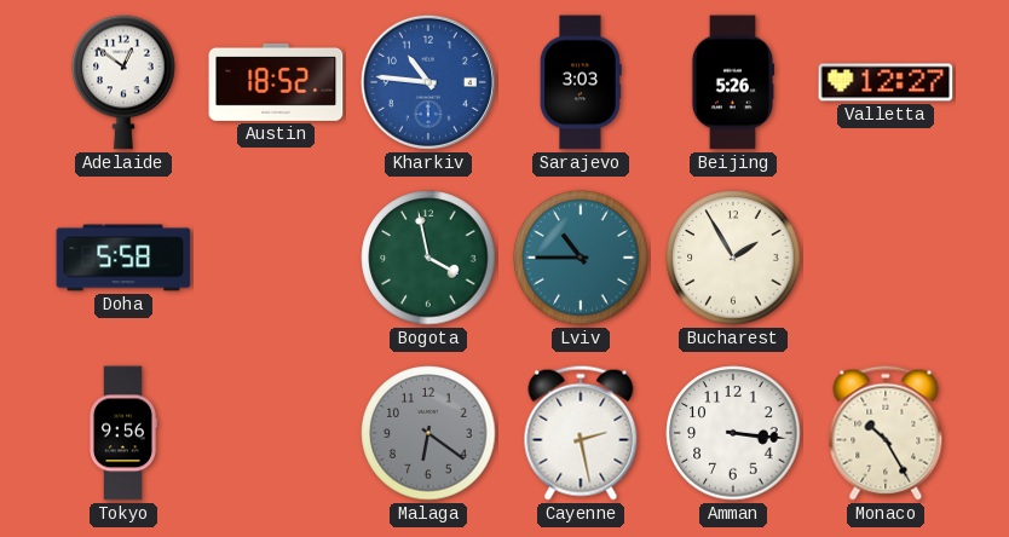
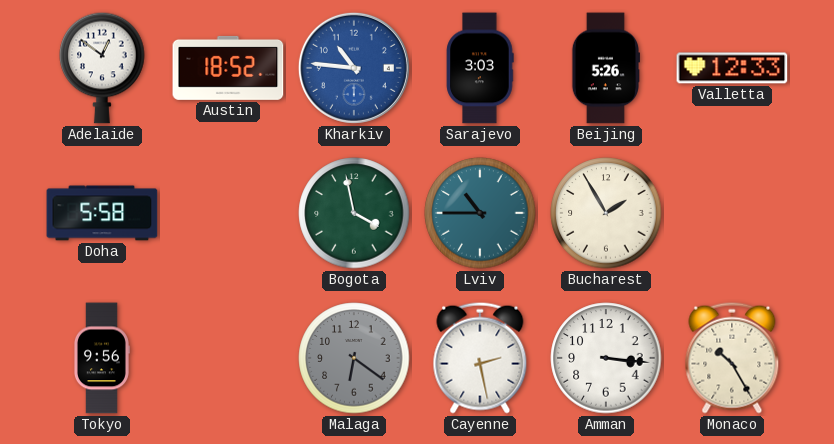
Valletta: 12:27 -> 12:33
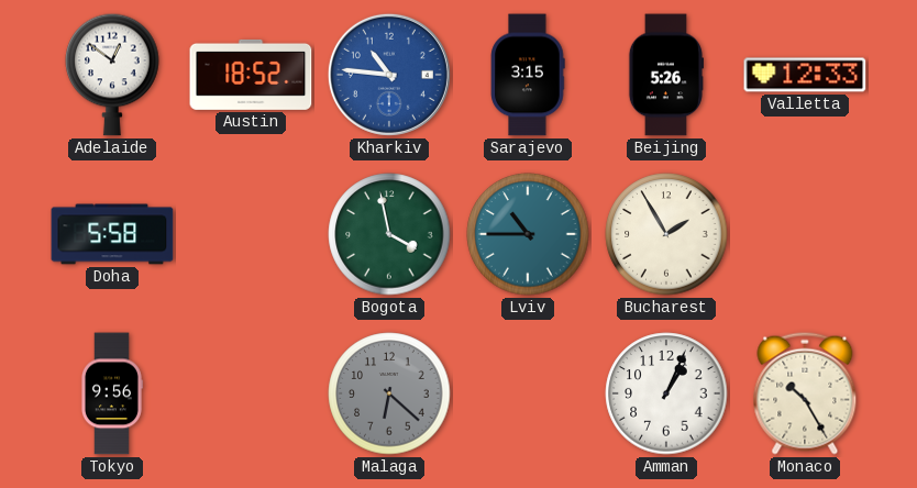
Sarajevo: 3:03 -> 3:15
Malaga: 6:21 -> 6:22
Cayenne: 2:28 -> none
Amman: 3:16 -> 1:04
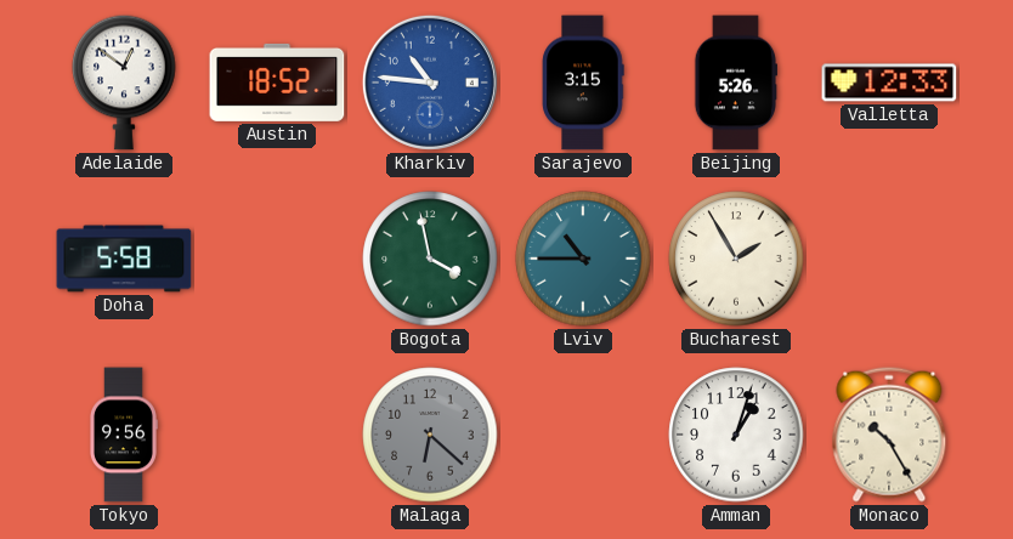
Amman: 1:04 -> 1:03
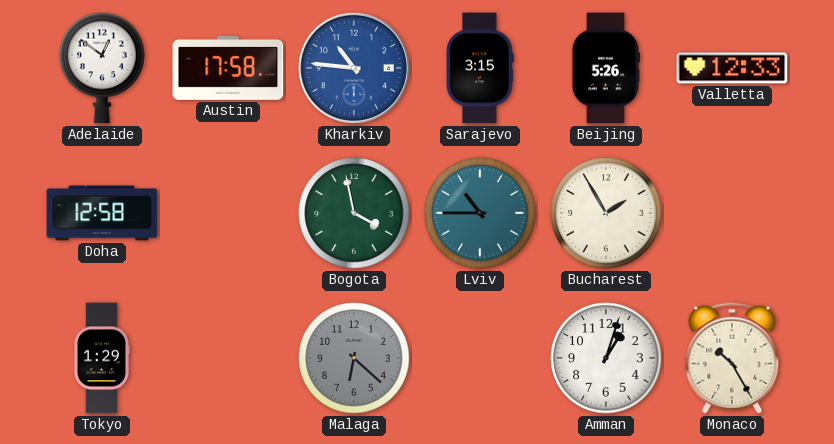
Austin: 18:52 -> 17:58
Doha: 5:58 -> 12:58
Tokyo: 9:56 -> 1:29
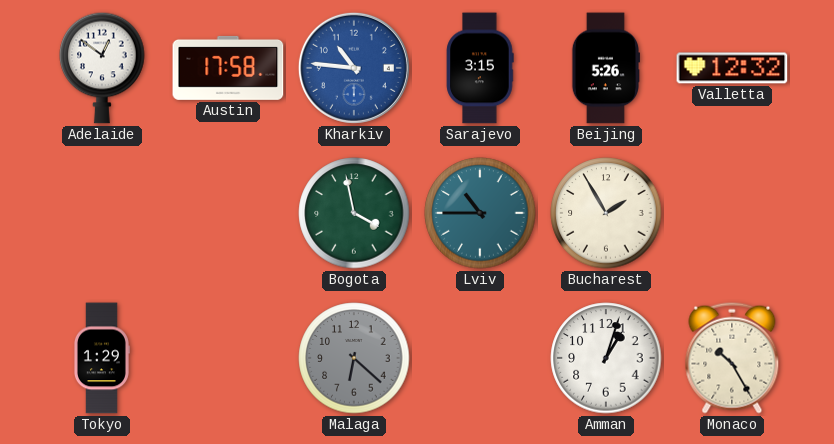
Valletta: 12:33 -> 12:32
Doha: 12:58 -> none
